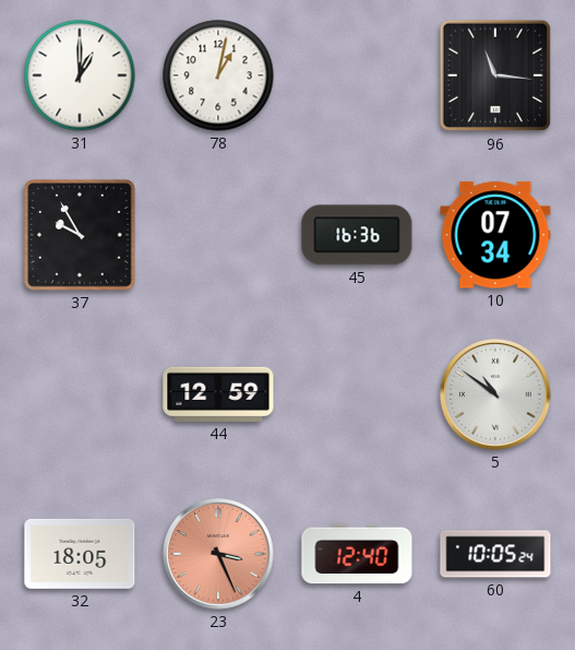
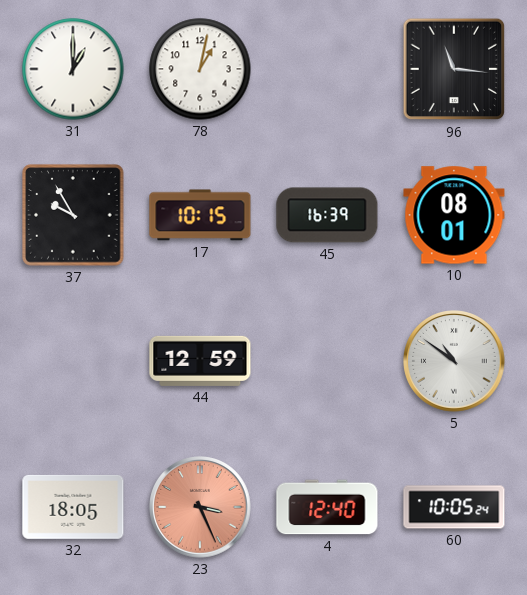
17: none -> 10:15
45: 16:36 -> 16:39
10: 07:34 -> 08:01
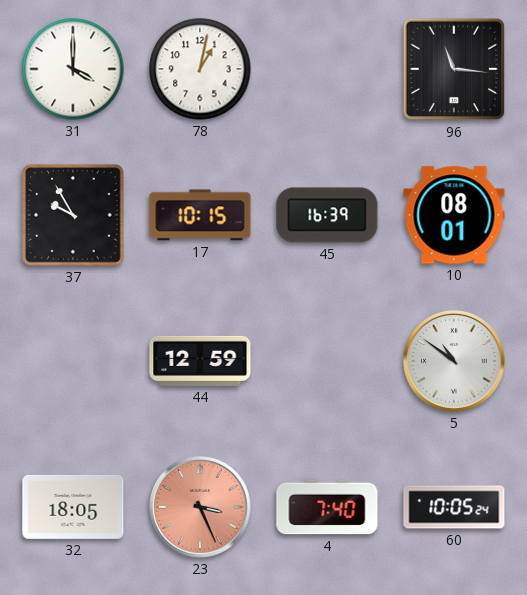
31: 1:00 -> 4:00
4: 12:40 -> 7:40
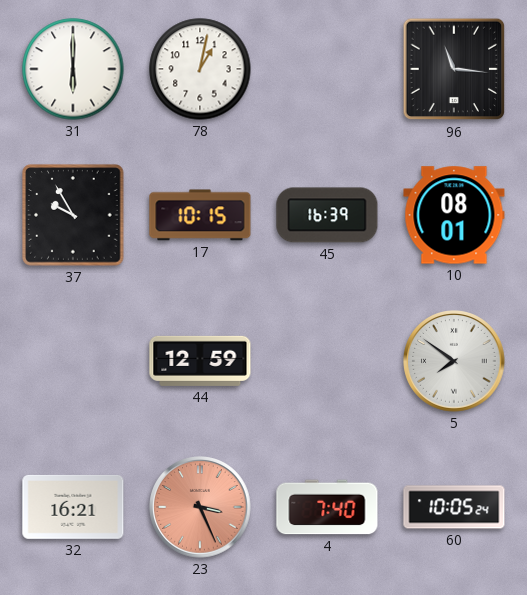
31: 4:00 -> 6:00
5: 10:51 -> 7:51
32: 18:05 -> 16:21
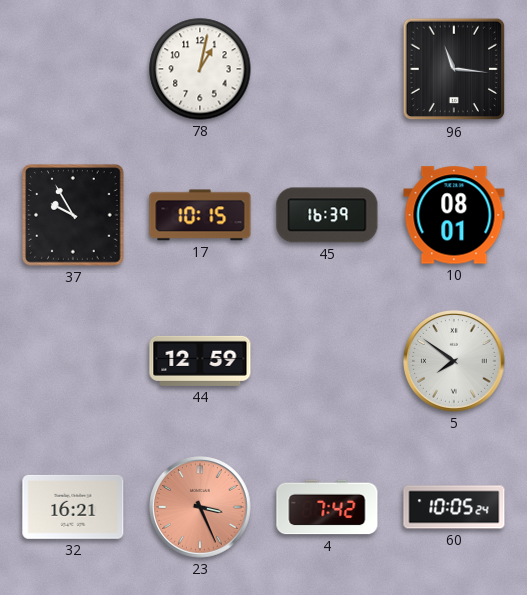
31: 6:00 -> none
4: 7:40 -> 7:42
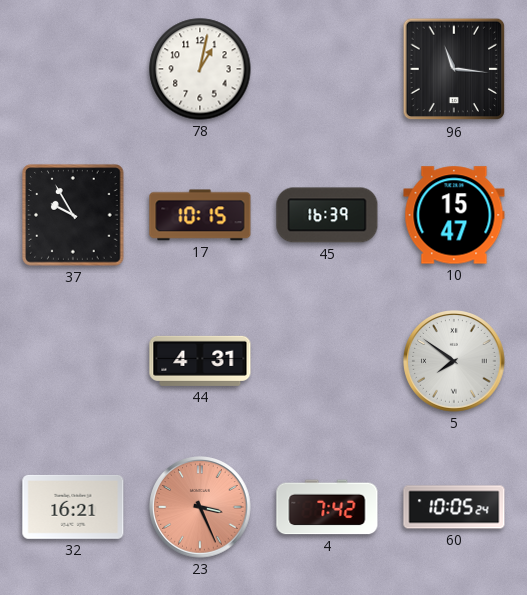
10: 08:01 -> 15:47
44: 12:59 -> 4:31
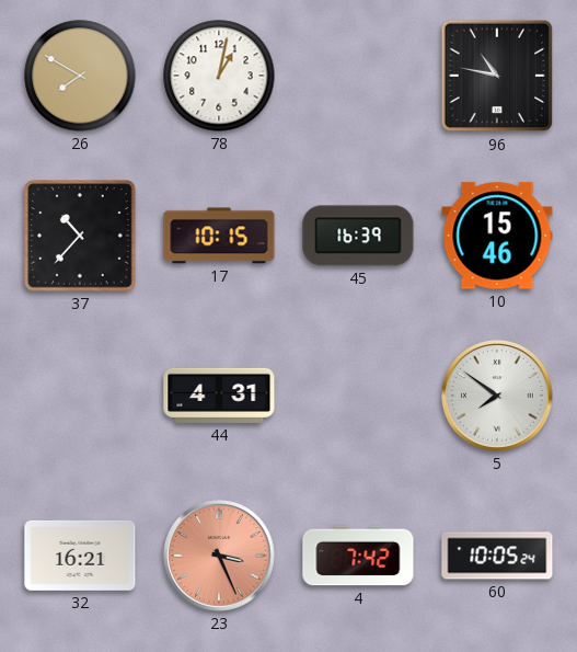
26: none -> 7:50
96: 11:16 -> 10:47
37: 9:55 -> 10:37
10: 15:47 -> 15:46
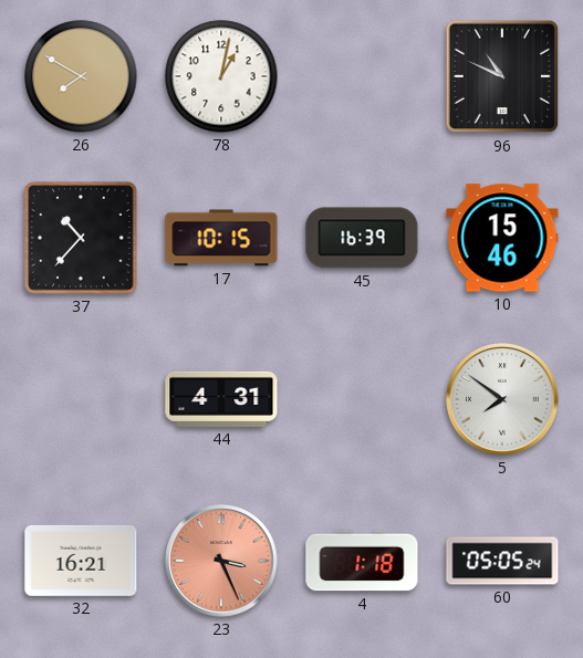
96: 10:47 -> 10:49
4: 7:42 -> 1:18
60: 10:05 -> 05:05
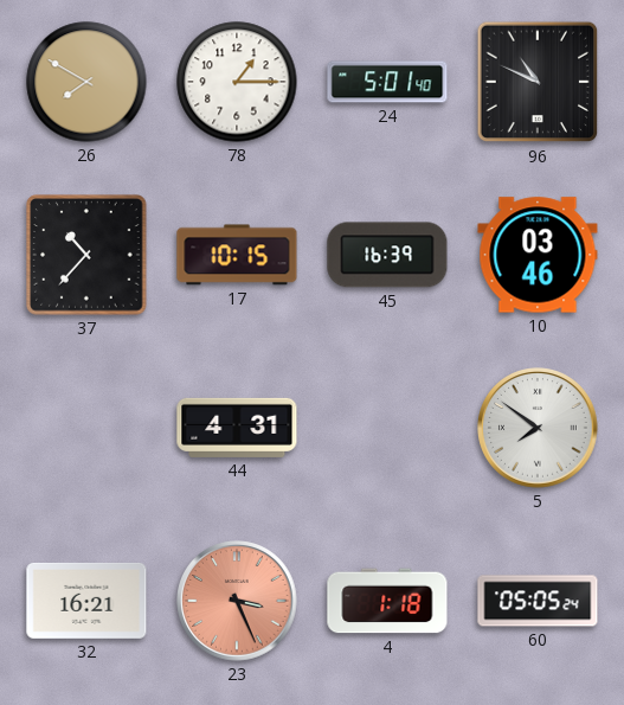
78: 1:02 -> 1:15
24: none -> 5:01
10: 15:46 -> 03:46
